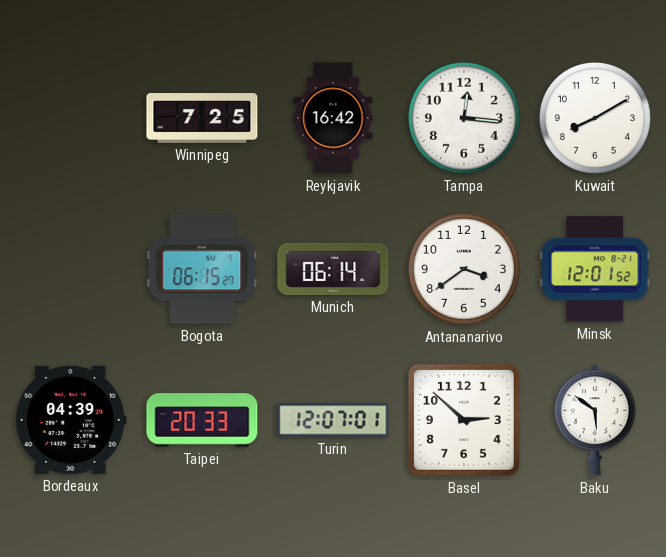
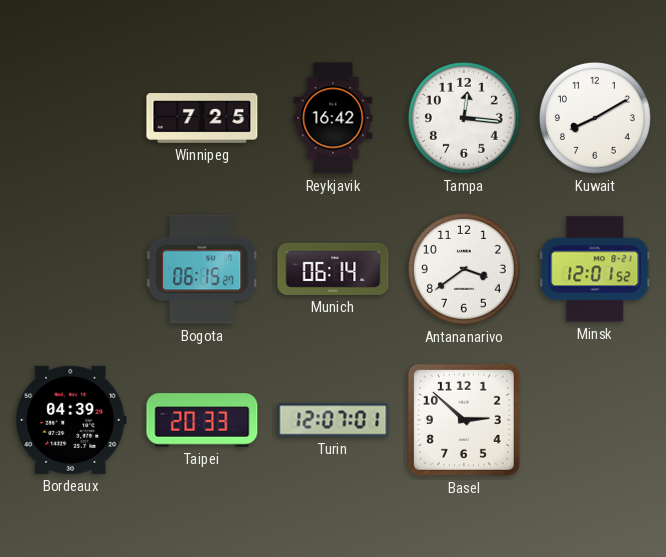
Baku: 5:51 -> none
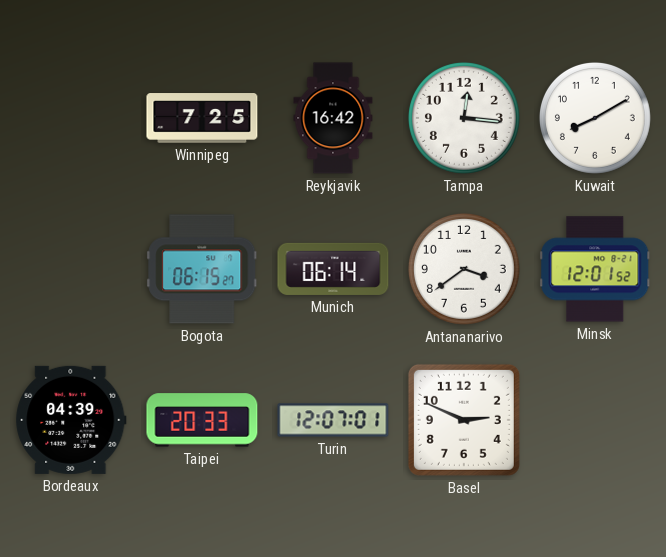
Basel: 2:52 -> 2:49
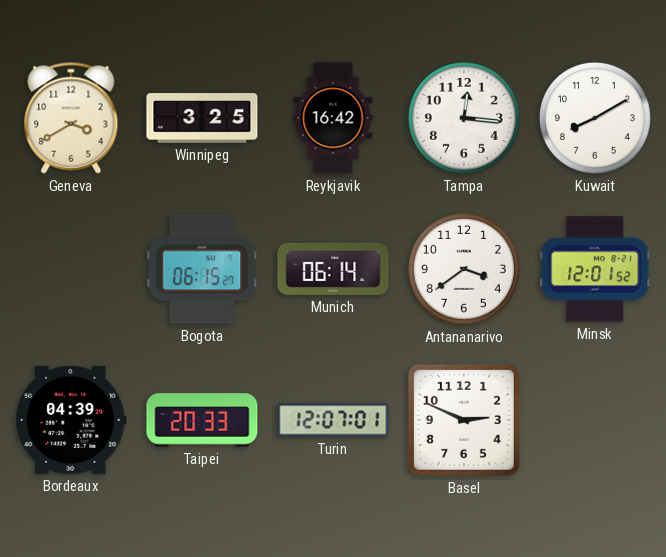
Geneva: none -> 3:40
Winnipeg: 7:25 -> 3:25
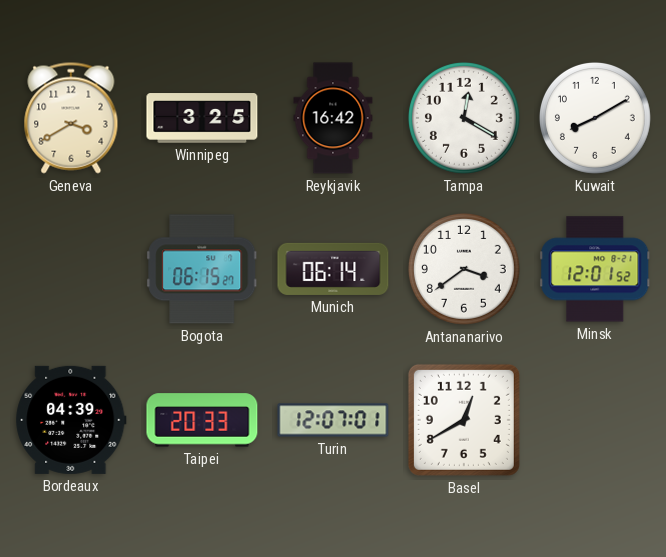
Tampa: 12:16 -> 12:20
Basel: 2:49 -> 12:40
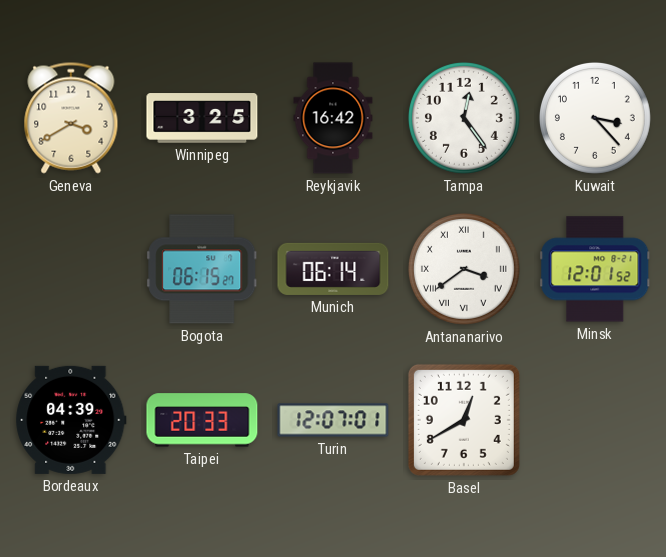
Tampa: 12:20 -> 12:24
Kuwait: 8:10 -> 3:23
Antananarivo numerals: Arabic -> Roman
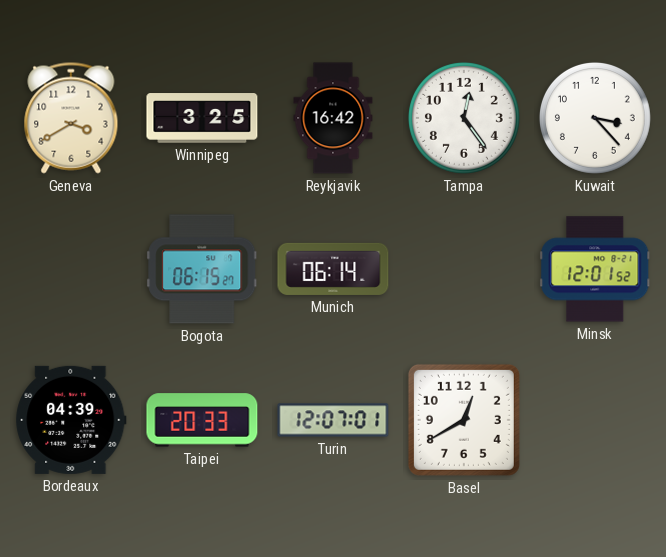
Antananarivo: 3:39 -> none
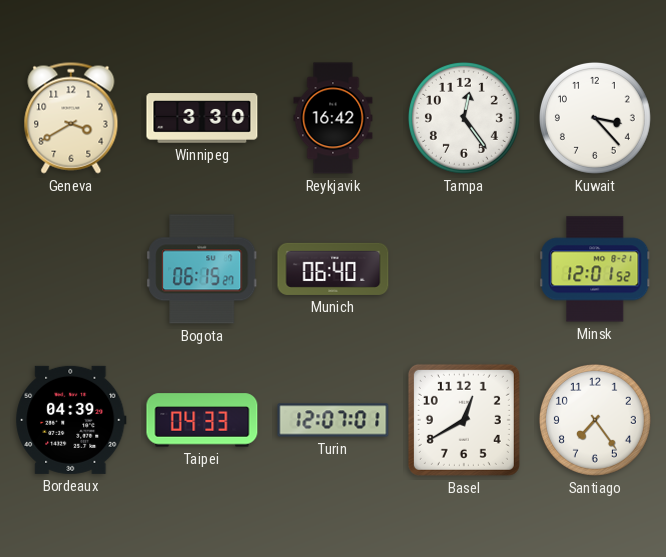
Winnipeg: 3:25 -> 3:30
Munich: 06:14 -> 06:40
Taipei: 20:33 -> 04:33
Santiago: none -> 7:24
